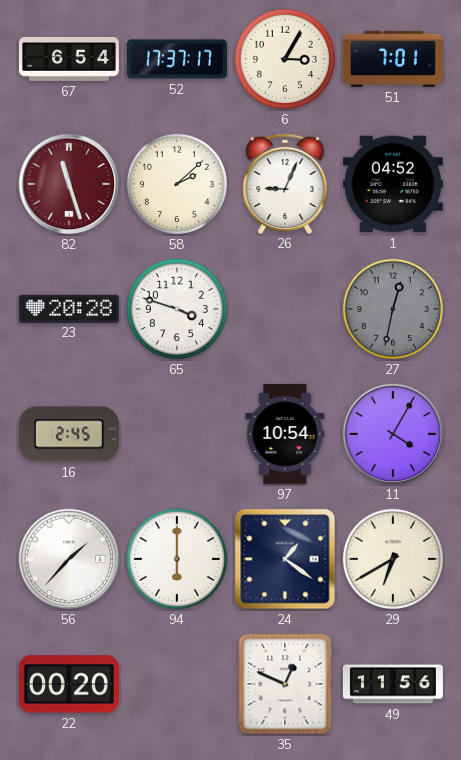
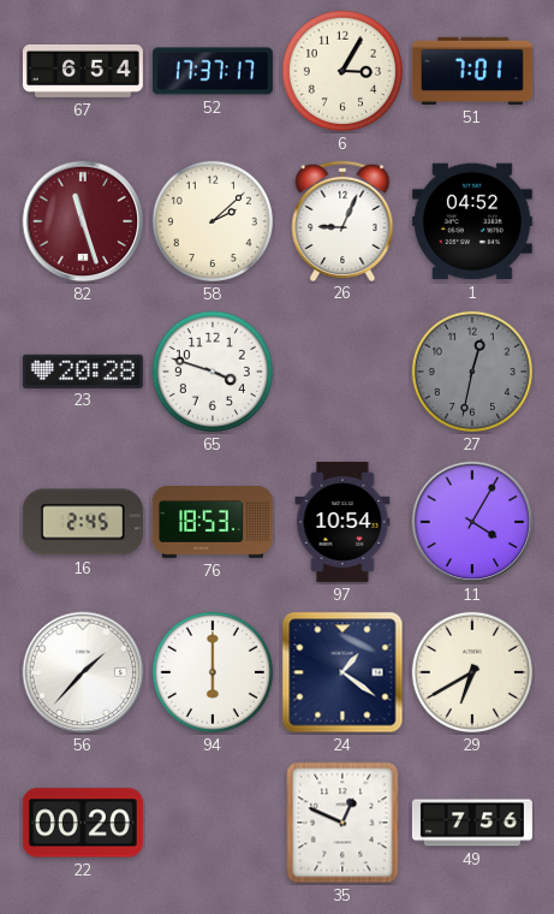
76: none -> 18:53
49: 11:56 -> 7:56
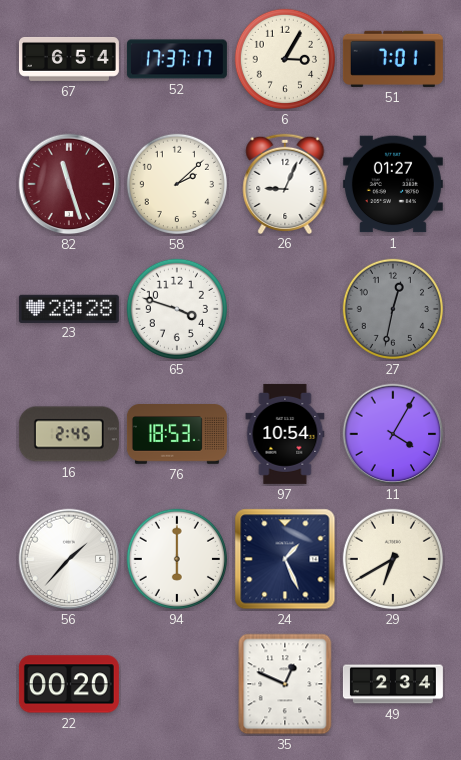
1: 04:52 -> 01:27
24: 1:21 -> 1:26
49: 7:56 -> 2:34
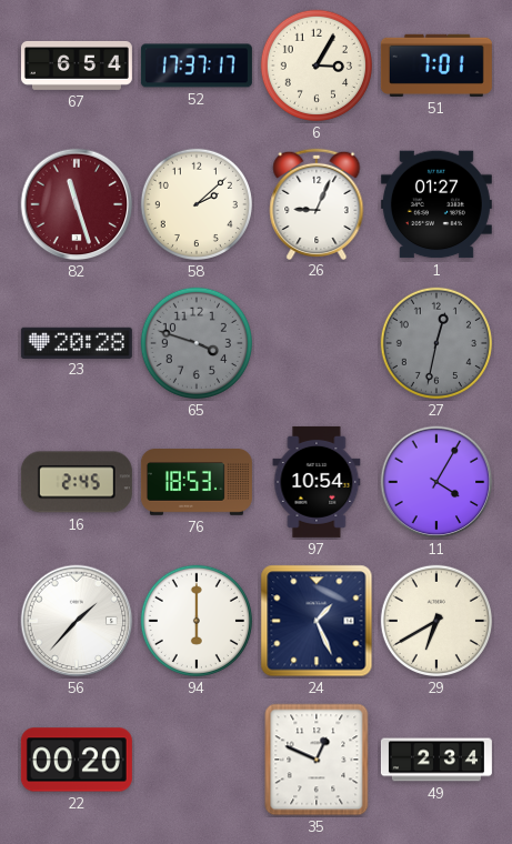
65 dial: white -> grey
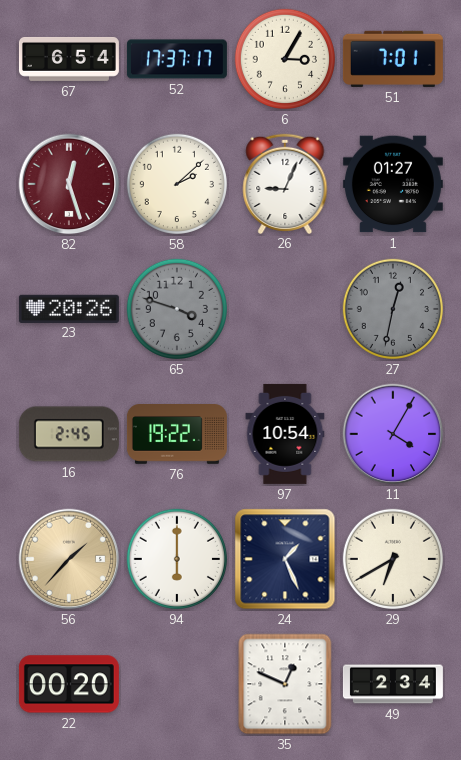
82: 11:27 -> 12:27
23: 20:28 -> 20:26
76: 18:53 -> 19:22
56 dial: white -> champagne
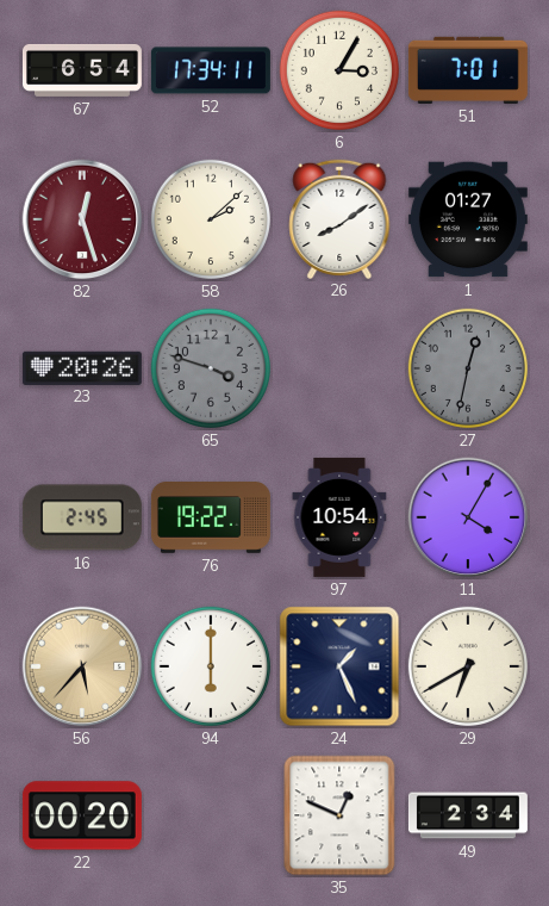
52: 17:37 -> 17:34
26: 9:04 -> 8:09
56: 1:37 -> 5:37
